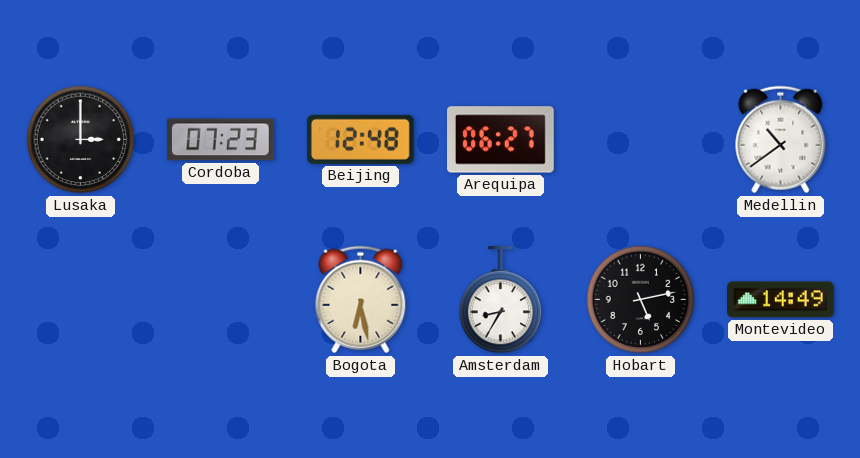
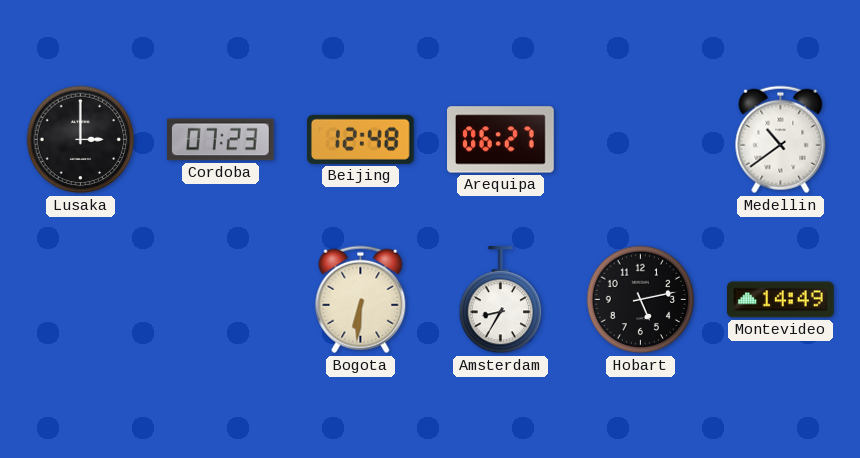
Bogota: 6:28 -> 6:31
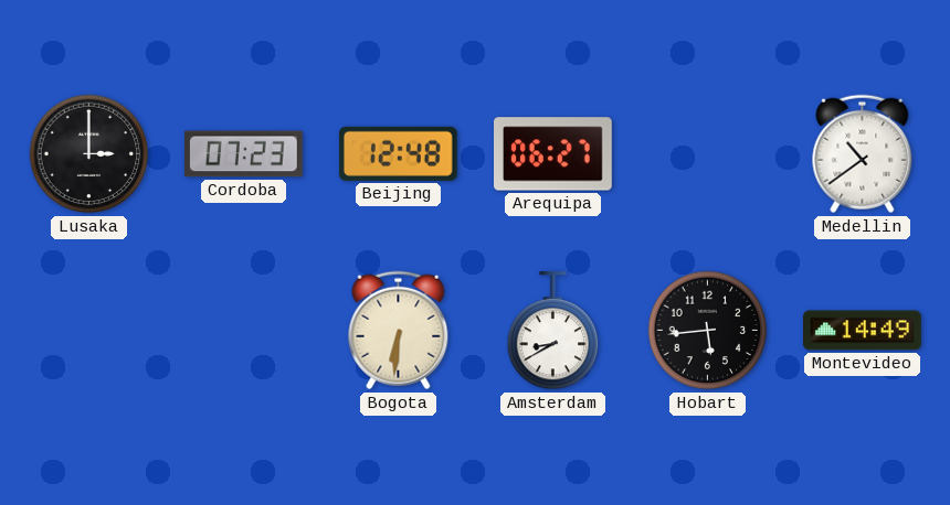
Amsterdam: 8:35 -> 8:40
Hobart: 5:13 -> 5:44
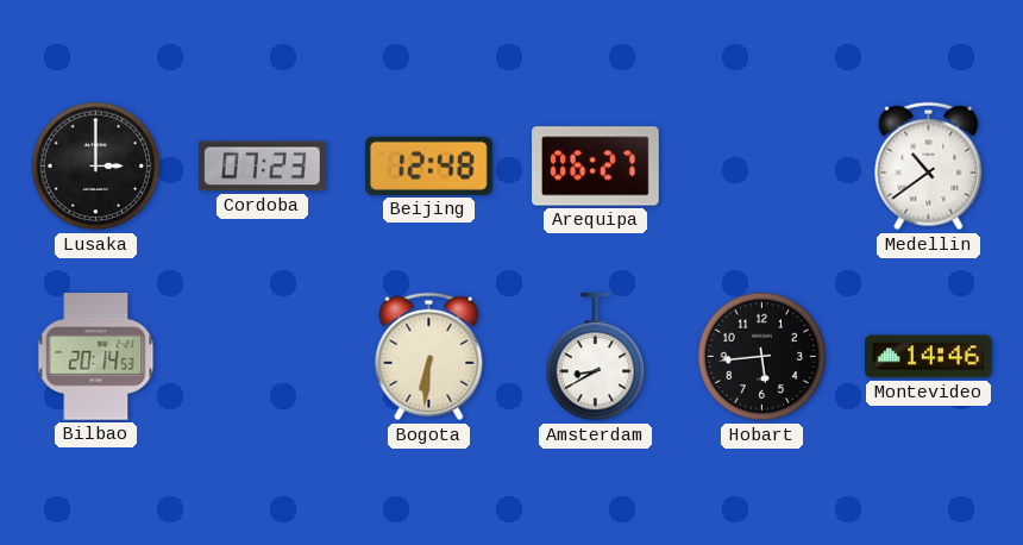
Bilbao: none -> 20:14
Montevideo: 14:49 -> 14:46
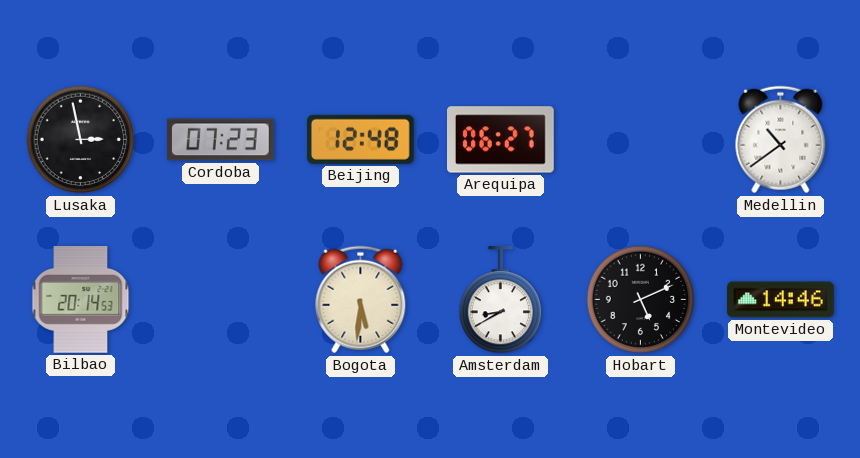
Lusaka: 3:00 -> 2:58
Bogota: 6:31 -> 5:31
Hobart: 5:44 -> 5:11
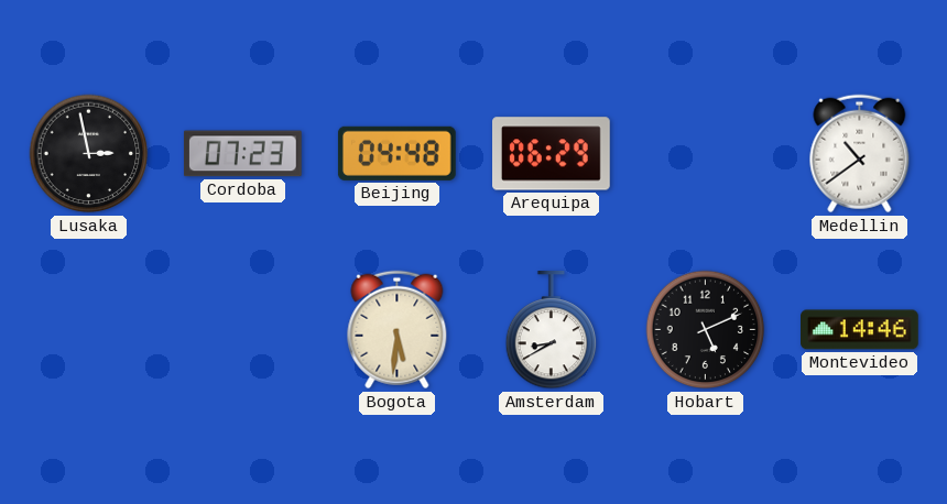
Beijing: 12:48 -> 04:48
Arequipa: 06:27 -> 06:29
Bilbao: 20:14 -> none
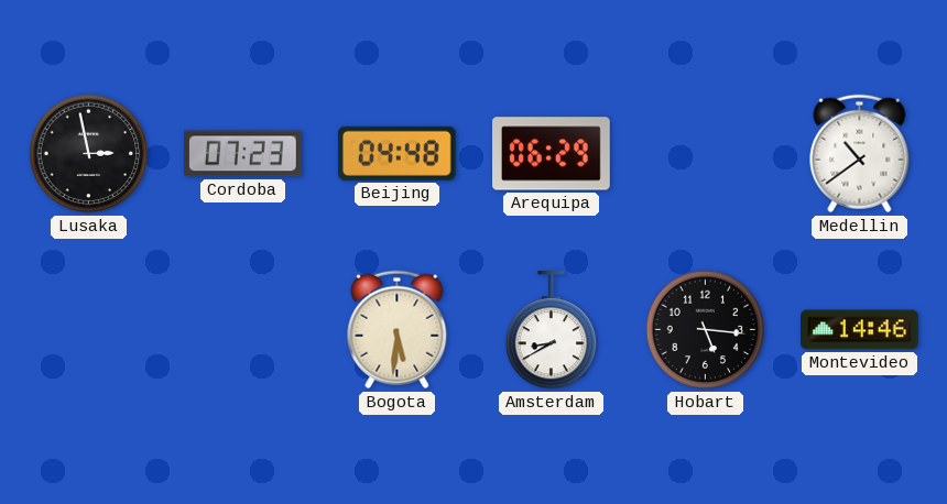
Hobart: 5:11 -> 5:16
